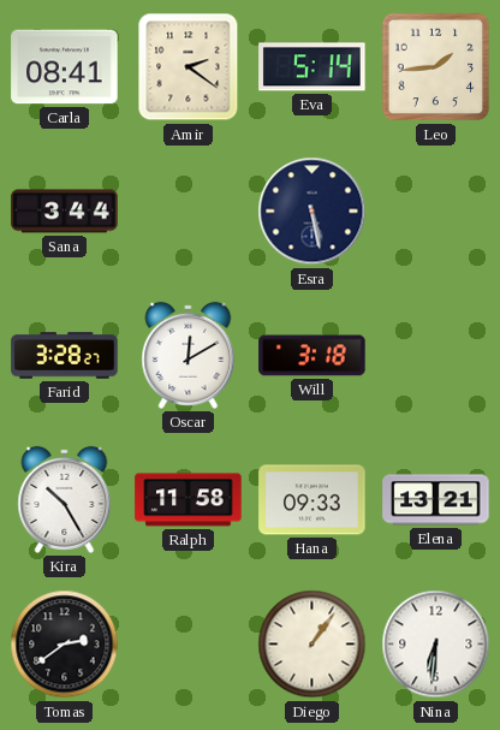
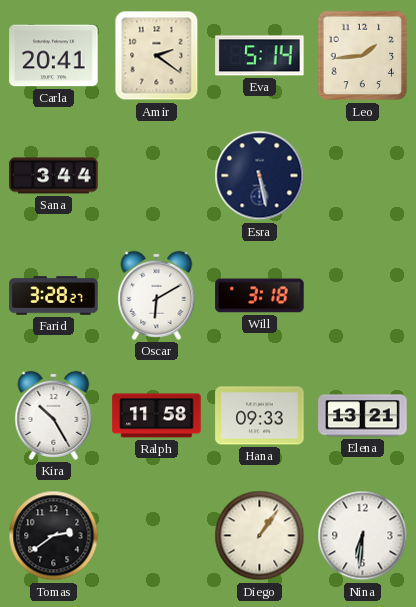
Carla: 08:41 -> 20:41
Oscar: 12:10 -> 6:10
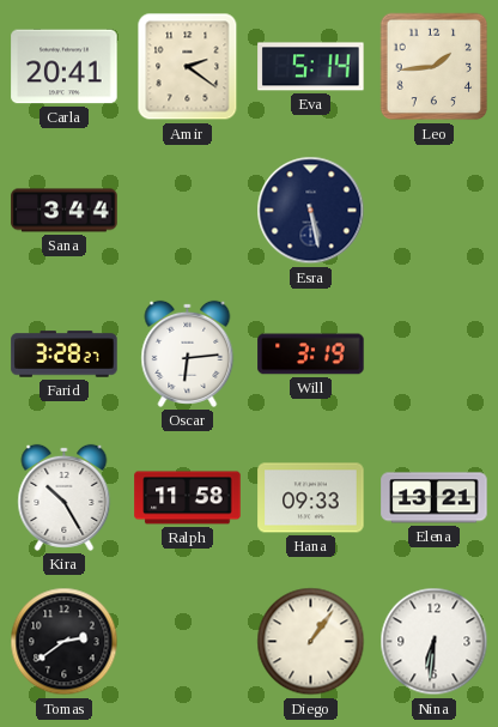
Oscar: 6:10 -> 6:14
Will: 3:18 -> 3:19
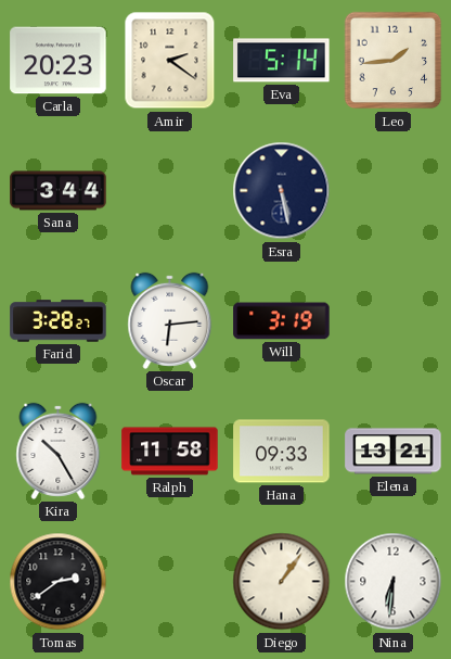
Carla: 20:41 -> 20:23
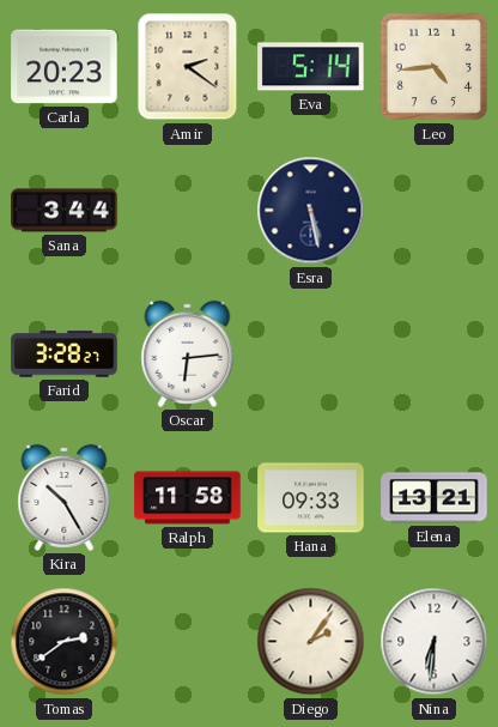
Leo: 1:44 -> 4:44
Will: 3:19 -> none
Diego: 1:06 -> 2:06
